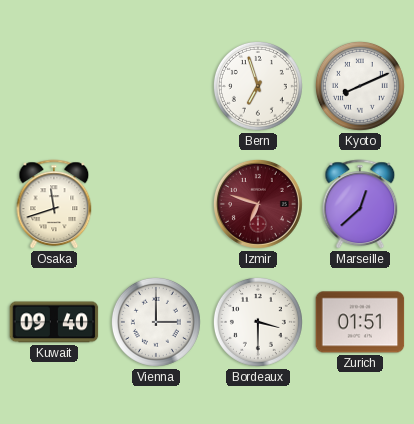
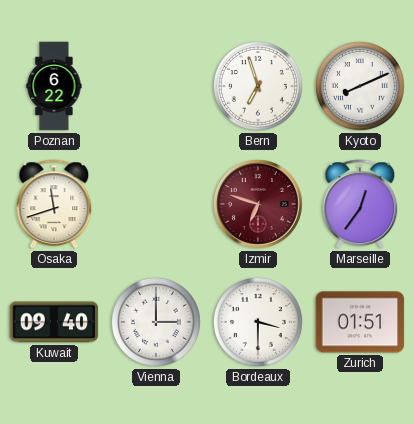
Poznan: none -> 6:22
Marseille: 12:38 -> 12:36
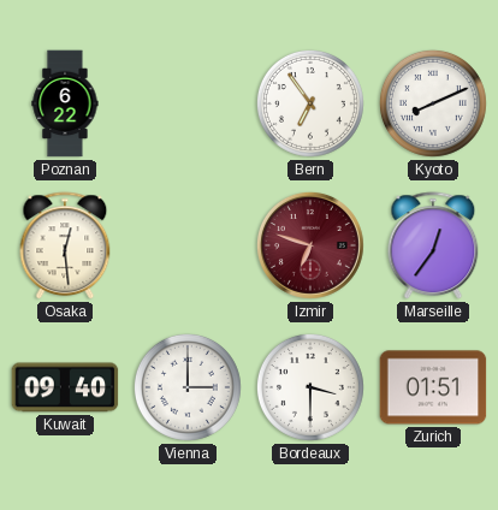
Bern: 6:57 -> 6:54
Osaka: 11:42 -> 12:29
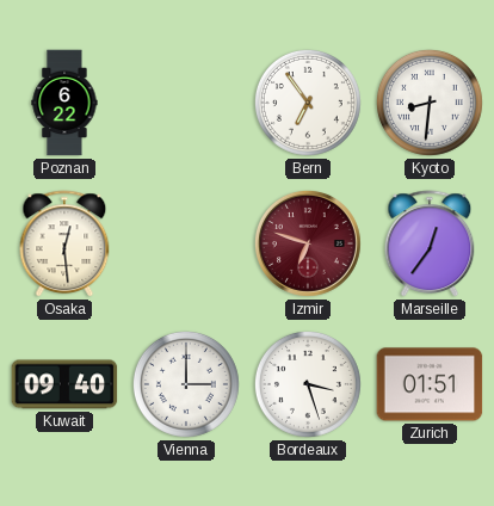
Kyoto: 8:11 -> 8:31
Bordeaux: 3:30 -> 3:27
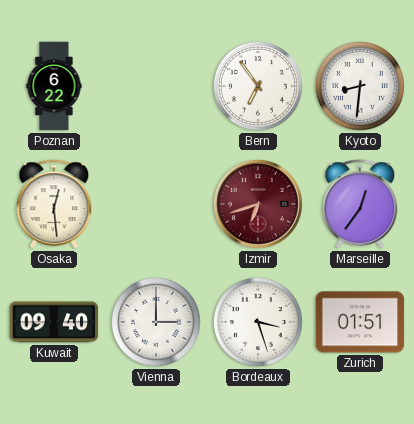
Izmir: 6:48 -> 6:42
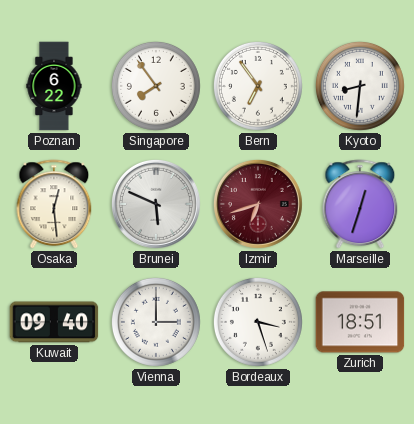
Singapore: none -> 7:54
Brunei: none -> 5:49
Marseille: 12:36 -> 12:33
Zurich: 01:51 -> 18:51
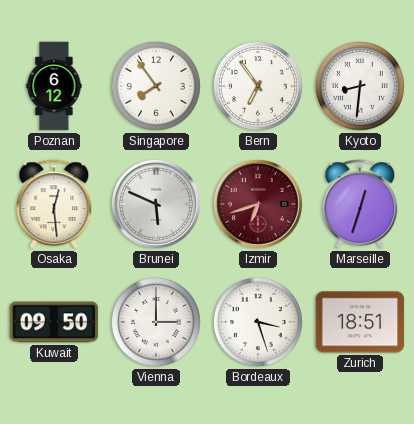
Poznan: 6:22 -> 6:12
Kuwait: 09:40 -> 09:50
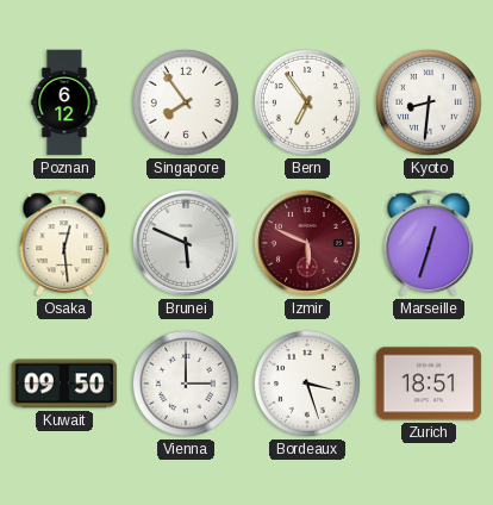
Izmir: 6:42 -> 5:49
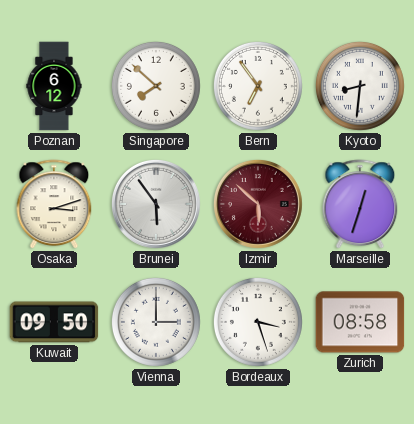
Singapore: 7:54 -> 7:52
Osaka: 12:29 -> 3:12
Brunei: 5:49 -> 5:54
Izmir: 5:49 -> 5:52
Zurich: 18:51 -> 08:58
